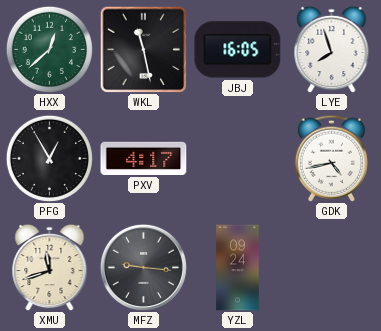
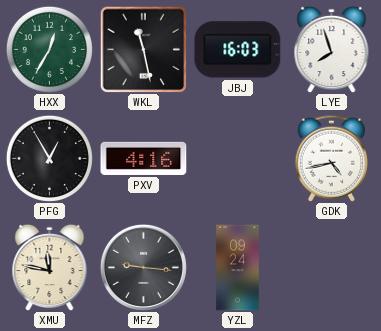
HXX: 12:38 -> 12:35
JBJ: 16:05 -> 16:03
PXV: 4:17 -> 4:16
XMU: 11:42 -> 11:47
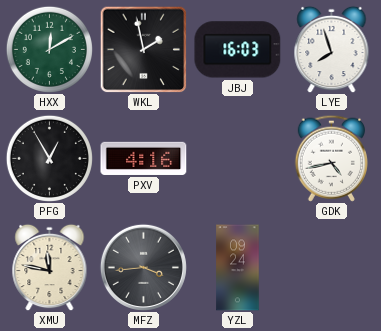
HXX: 12:35 -> 12:10
WKL: 11:28 -> 1:58
MFZ: 9:16 -> 3:44
